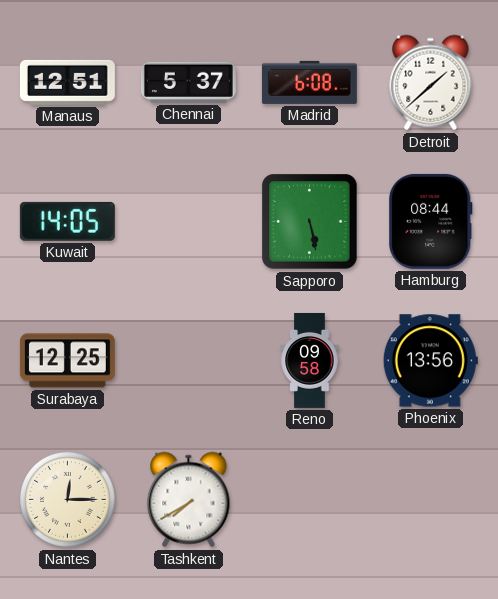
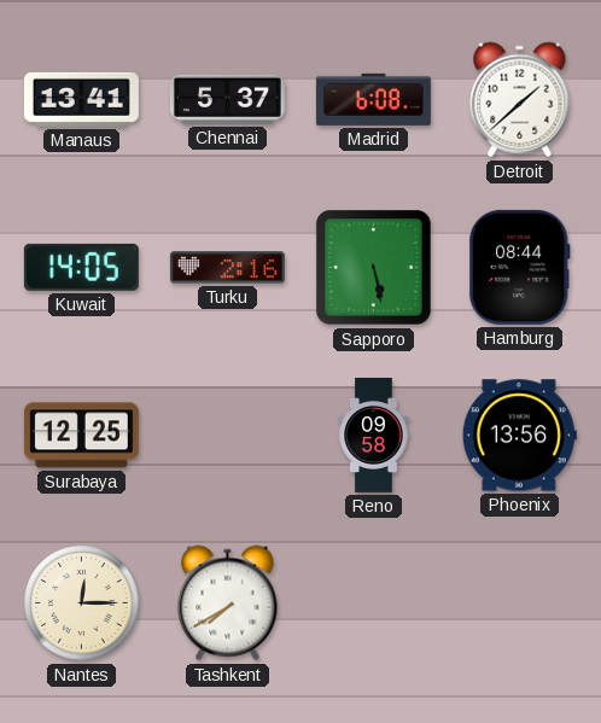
Manaus: 12:51 -> 13:41
Turku: none -> 2:16
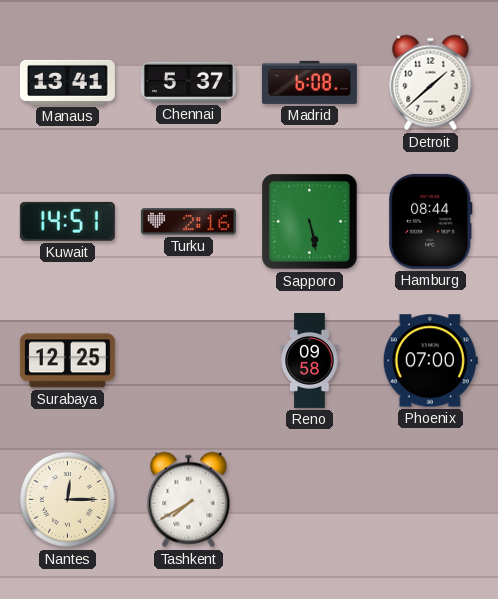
Kuwait: 14:05 -> 14:51
Phoenix: 13:56 -> 07:00
